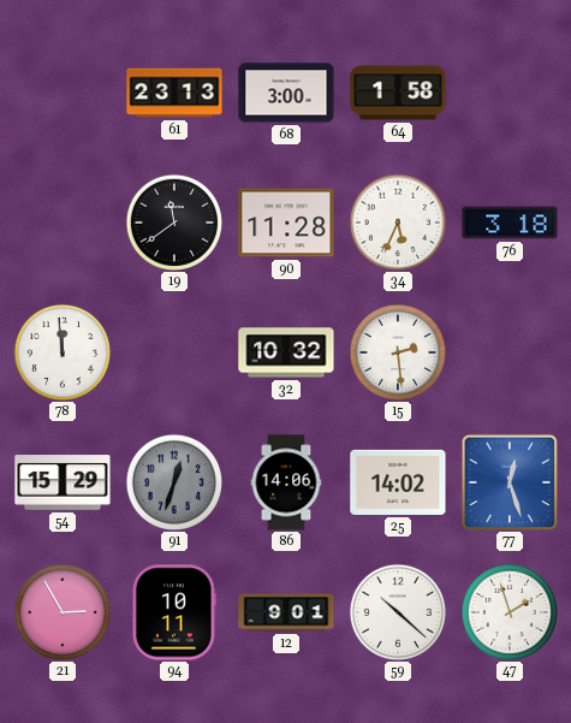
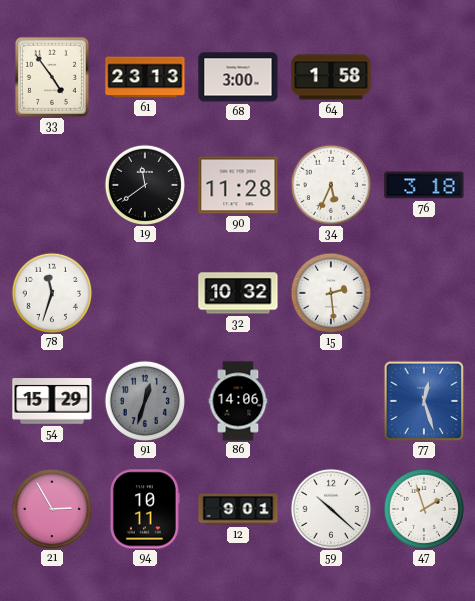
33: none -> 4:54
78: 11:59 -> 11:33
25: 14:02 -> none
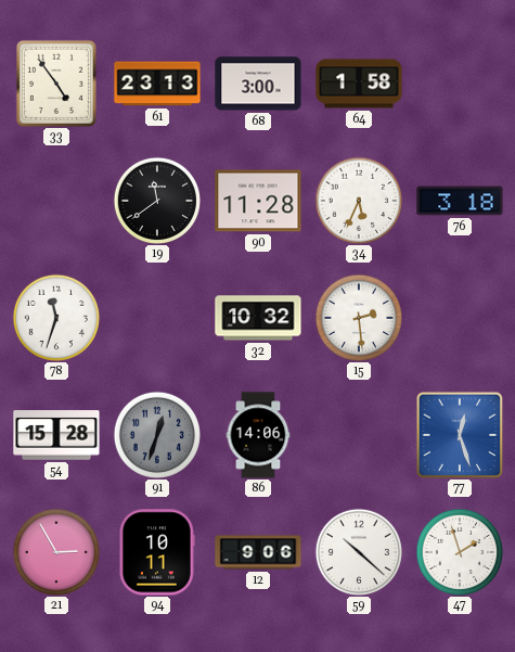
54: 15:29 -> 15:28
12: 9:01 -> 9:06
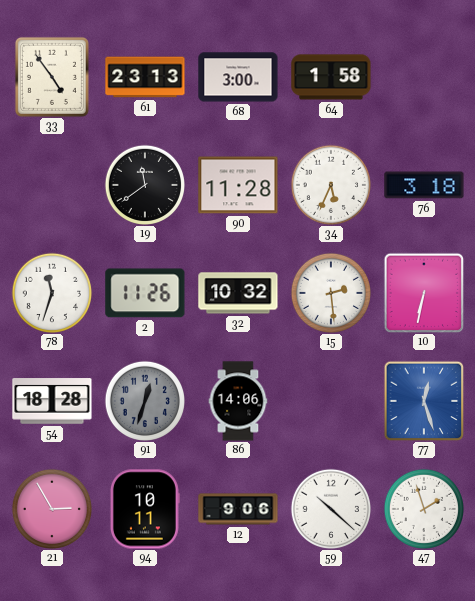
2: none -> 11:26
10: none -> 6:32
54: 15:28 -> 18:28
